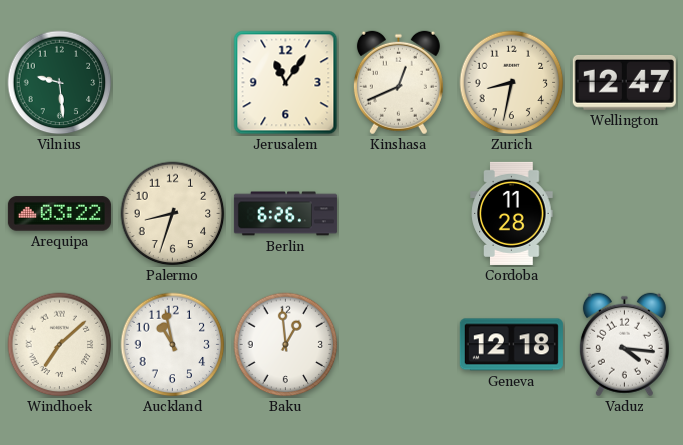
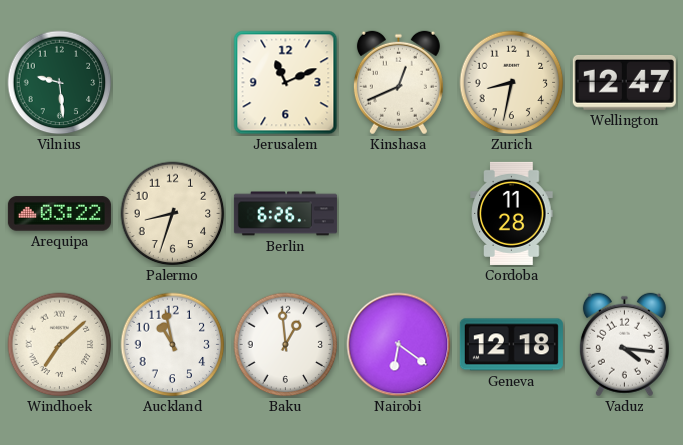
Jerusalem: 11:06 -> 11:11
Nairobi: none -> 6:21
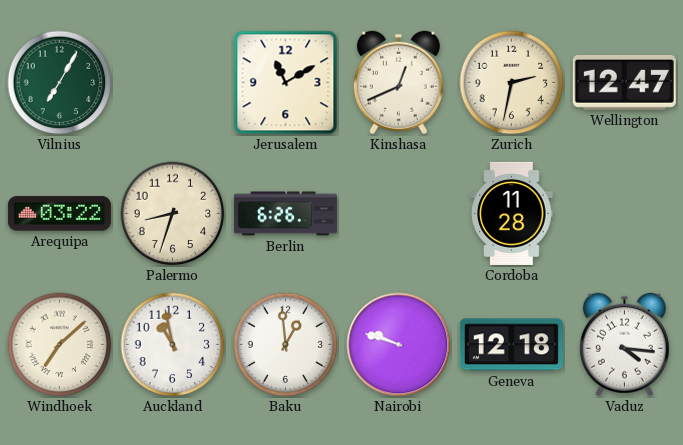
Vilnius: 9:29 -> 7:05
Jerusalem: 11:11 -> 11:10
Zurich: 8:32 -> 2:32
Nairobi: 6:21 -> 9:48
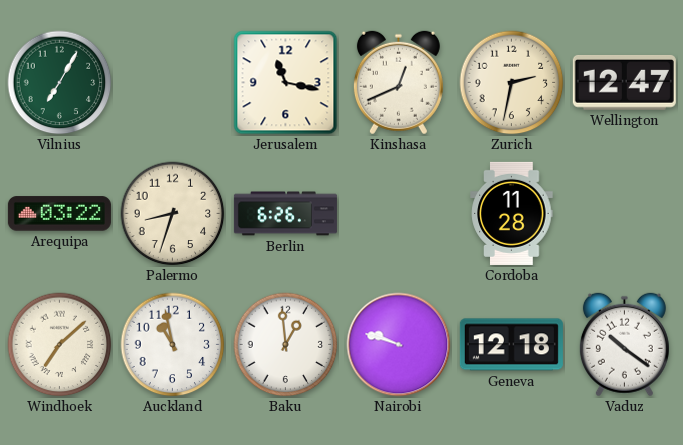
Jerusalem: 11:10 -> 11:17
Vaduz: 4:16 -> 10:21
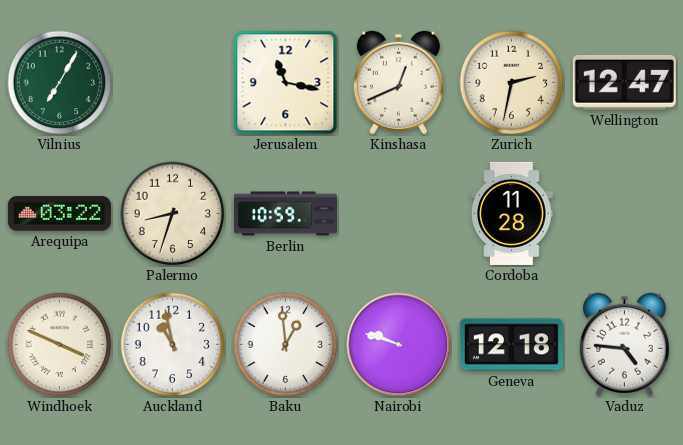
Berlin: 6:26 -> 10:59
Windhoek: 7:08 -> 3:49
Vaduz: 10:21 -> 4:46
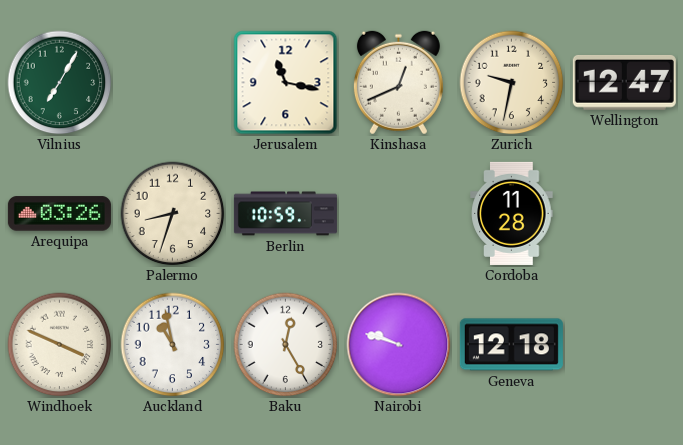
Zurich: 2:32 -> 9:32
Arequipa: 03:22 -> 03:26
Baku: 12:59 -> 12:25
Vaduz: 4:46 -> none
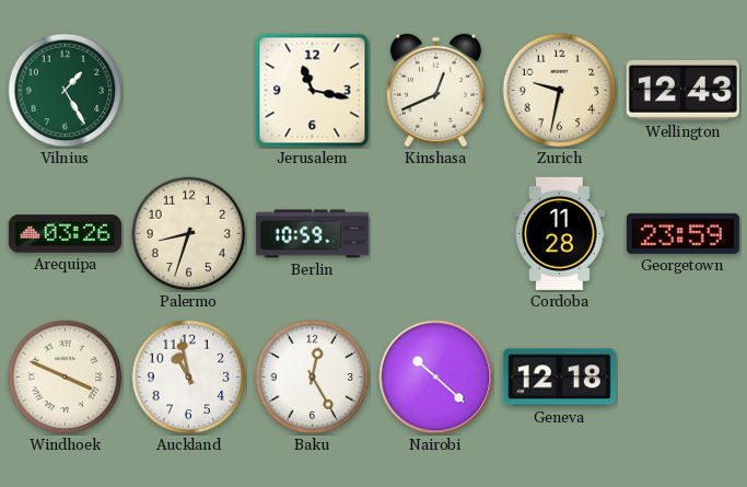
Vilnius: 7:05 -> 1:25
Wellington: 12:47 -> 12:43
Georgetown: none -> 23:59
Nairobi: 9:48 -> 10:22
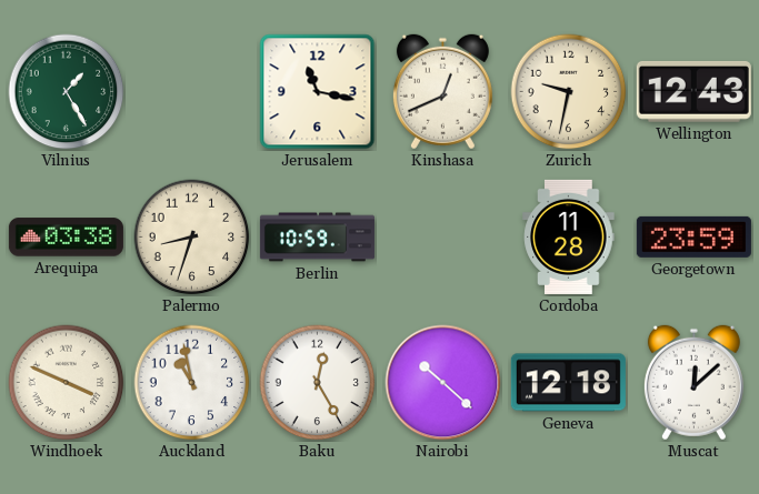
Arequipa: 03:26 -> 03:38
Muscat: none -> 12:08
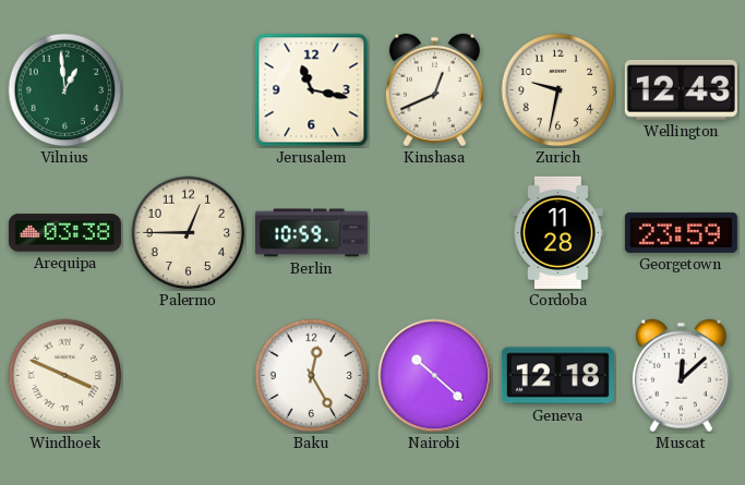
Vilnius: 1:25 -> 12:59
Palermo: 8:33 -> 12:45
Auckland: 10:58 -> none
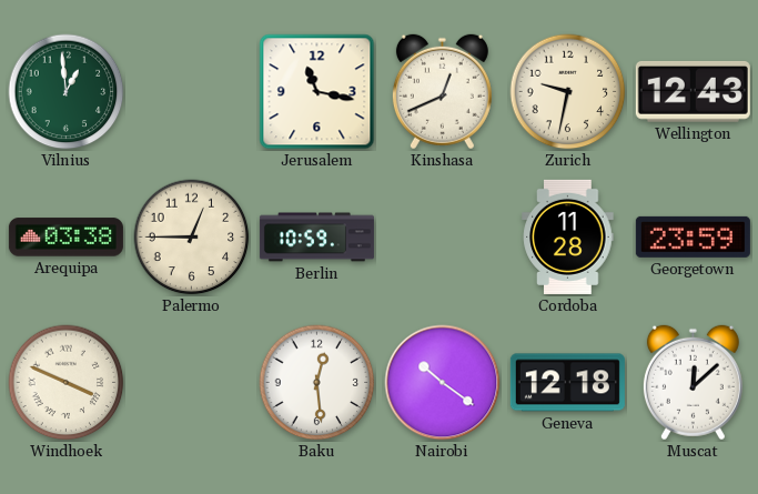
Baku: 12:25 -> 12:29
Nairobi: 10:22 -> 10:21
